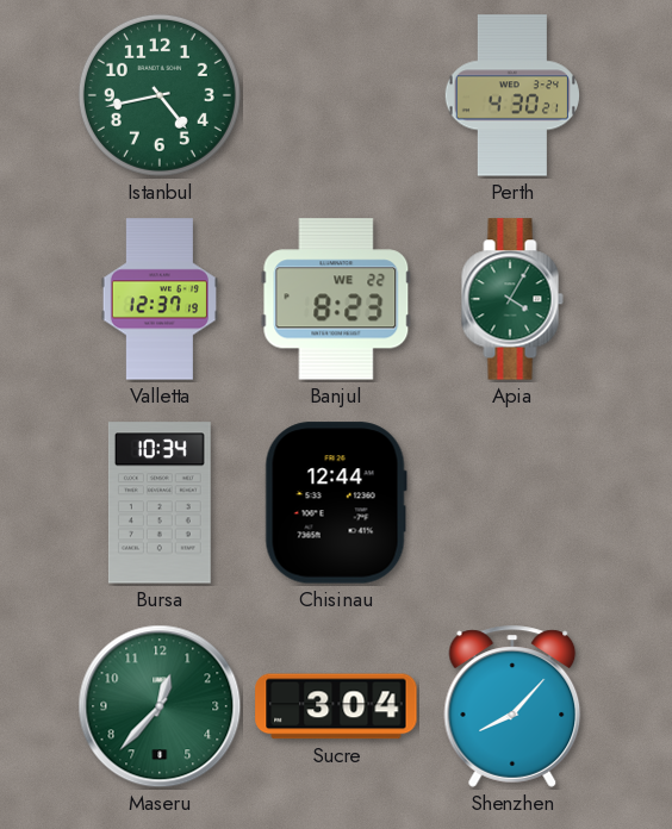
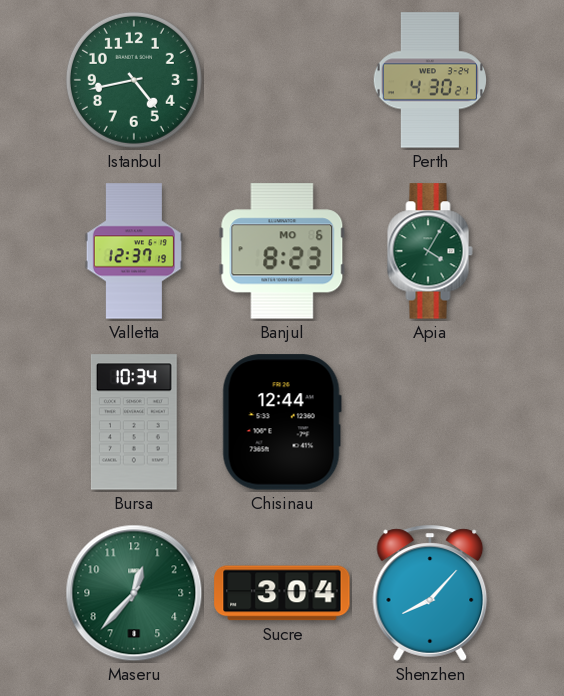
Banjul date: WE 22 -> MO 6
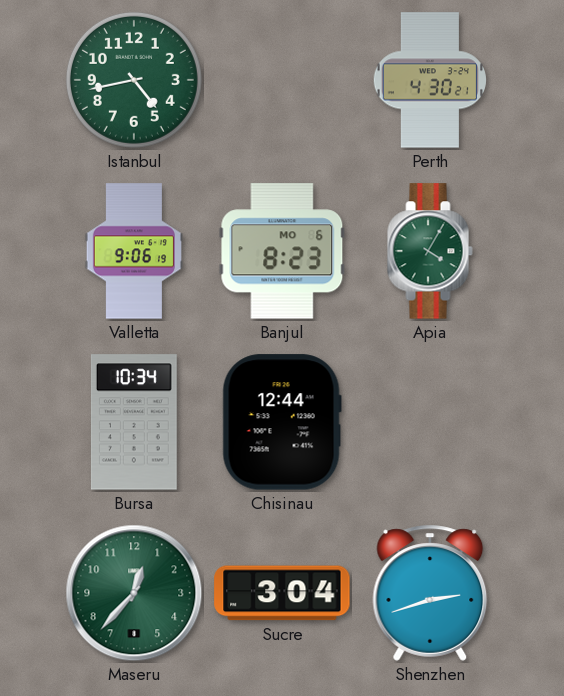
Valletta: 12:37 -> 9:06
Shenzhen: 8:07 -> 2:42
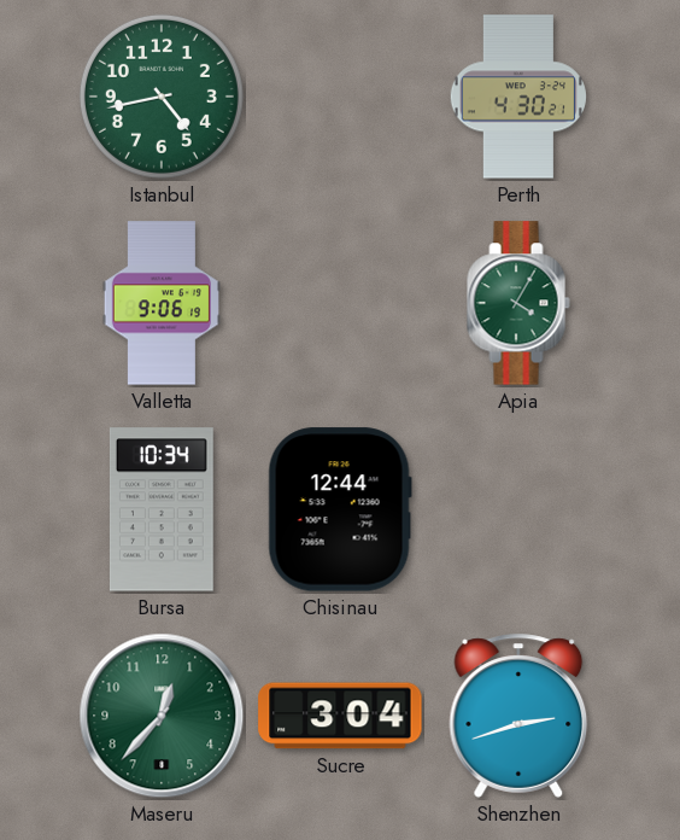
Banjul: 8:23 -> none
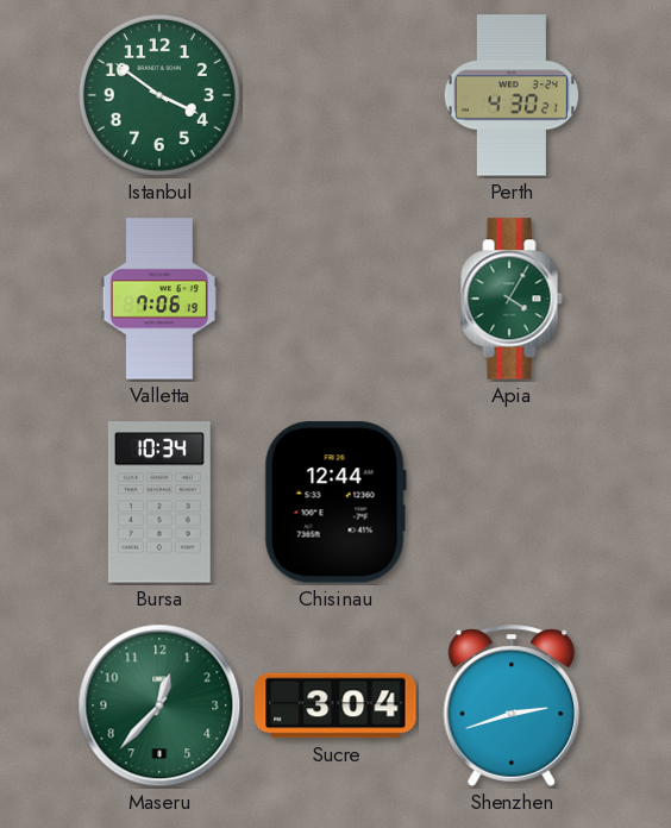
Istanbul: 4:43 -> 3:51
Valletta: 9:06 -> 7:06
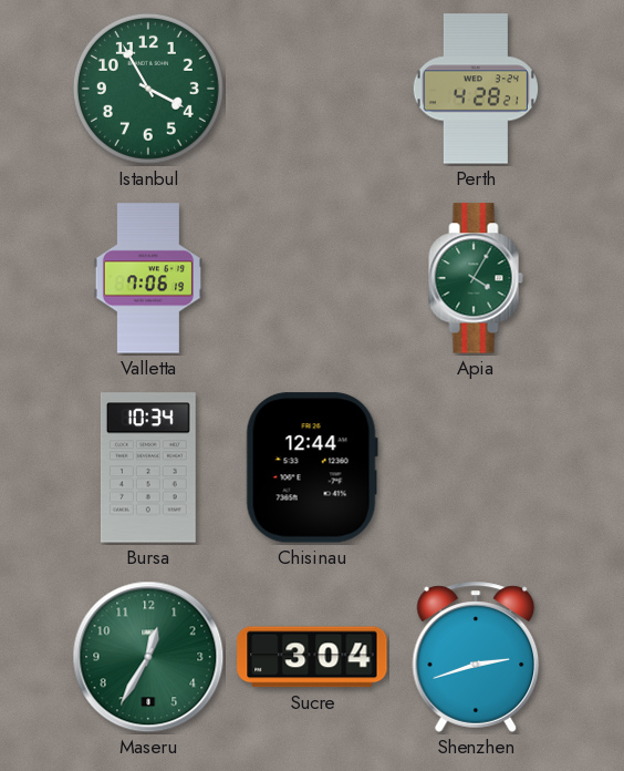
Istanbul: 3:51 -> 3:55
Perth: 4:30 -> 4:28
Maseru: 12:37 -> 12:35
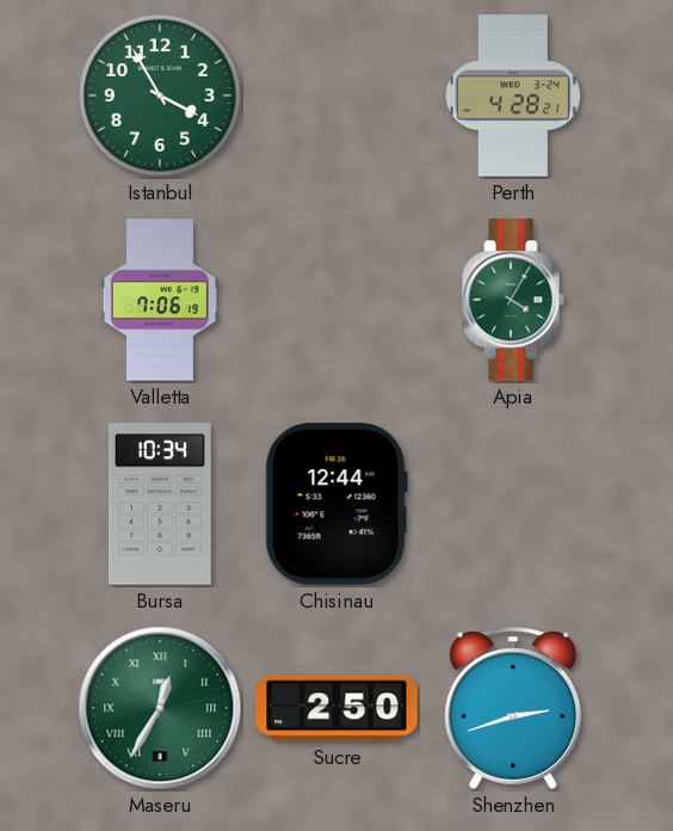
Maseru numerals: Arabic -> Roman
Sucre: 3:04 -> 2:50
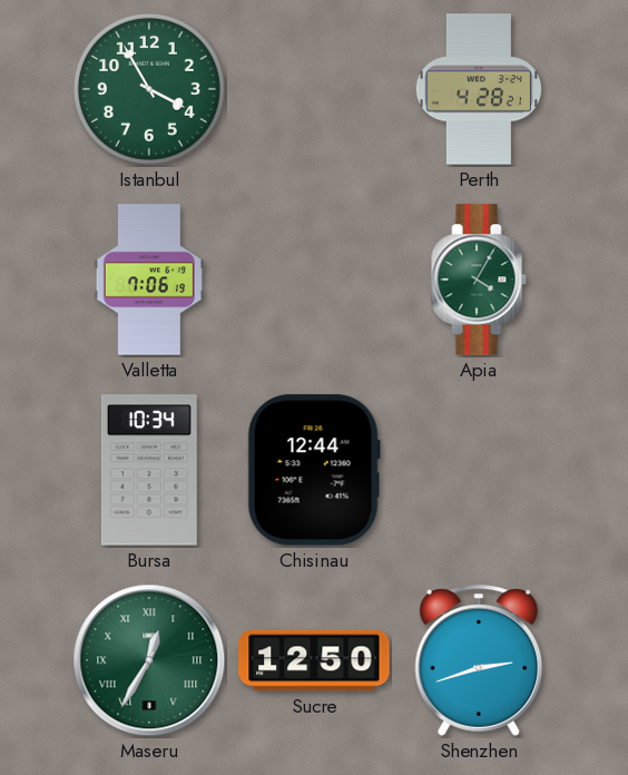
Sucre: 2:50 -> 12:50
